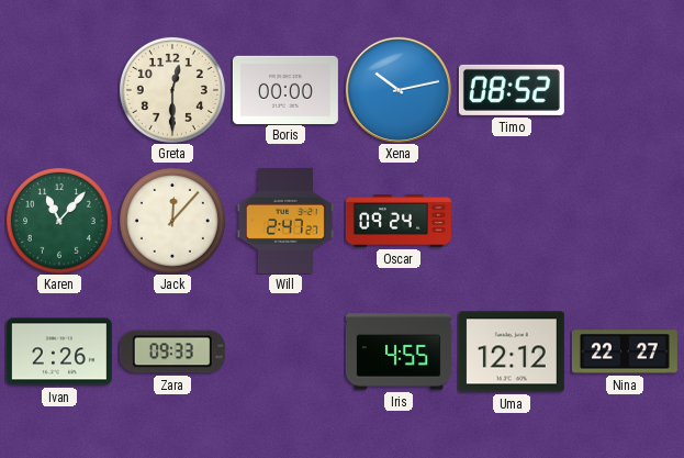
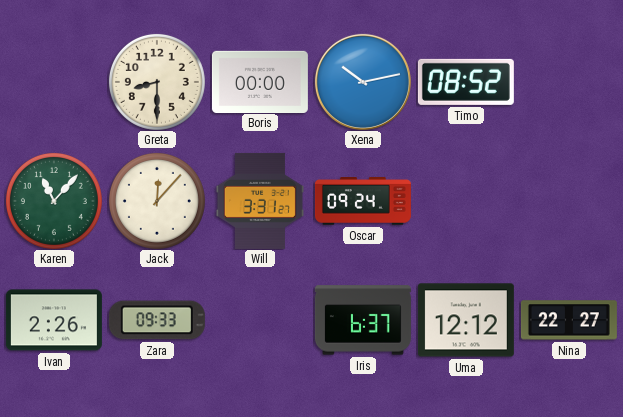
Greta: 12:30 -> 8:30
Will: 2:47 -> 3:31
Iris: 4:55 -> 6:37
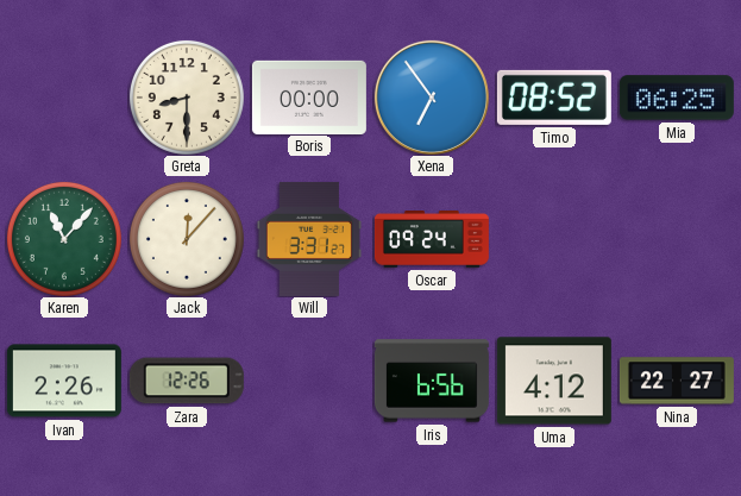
Xena: 10:13 -> 6:54
Mia: none -> 06:25
Zara: 09:33 -> 12:26
Iris: 6:37 -> 6:56
Uma: 12:12 -> 4:12
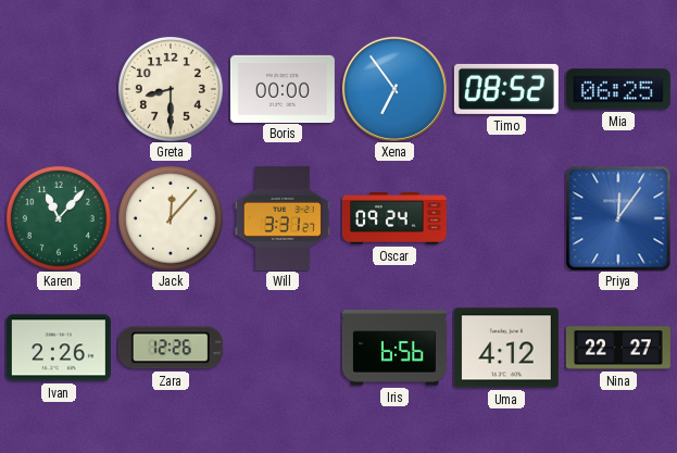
Priya: none -> 12:06
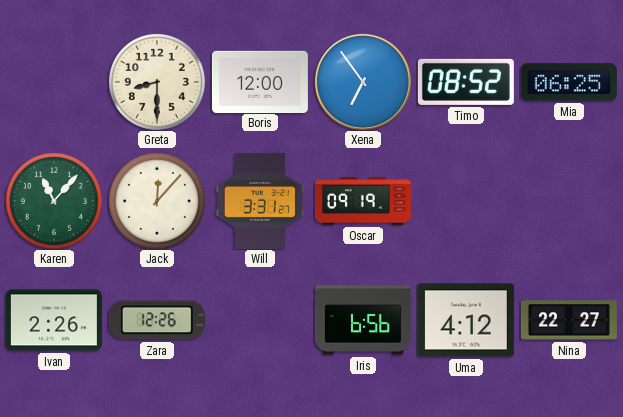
Boris: 00:00 -> 12:00
Oscar: 09:24 -> 09:19
Priya: 12:06 -> none
